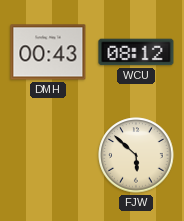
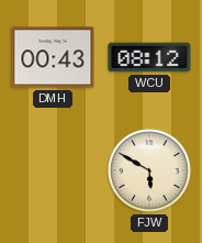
FJW: 5:52 -> 5:50
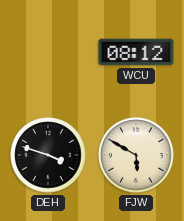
DMH: 00:43 -> none
DEH: none -> 3:48
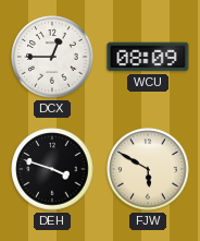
DCX: none -> 12:45
WCU: 08:12 -> 08:09
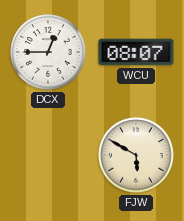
WCU: 08:09 -> 08:07
DEH: 3:48 -> none
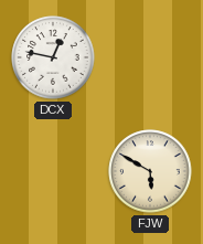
DCX: 12:45 -> 12:47
WCU: 08:07 -> none
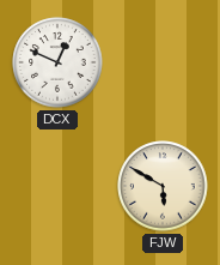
DCX: 12:47 -> 12:49
